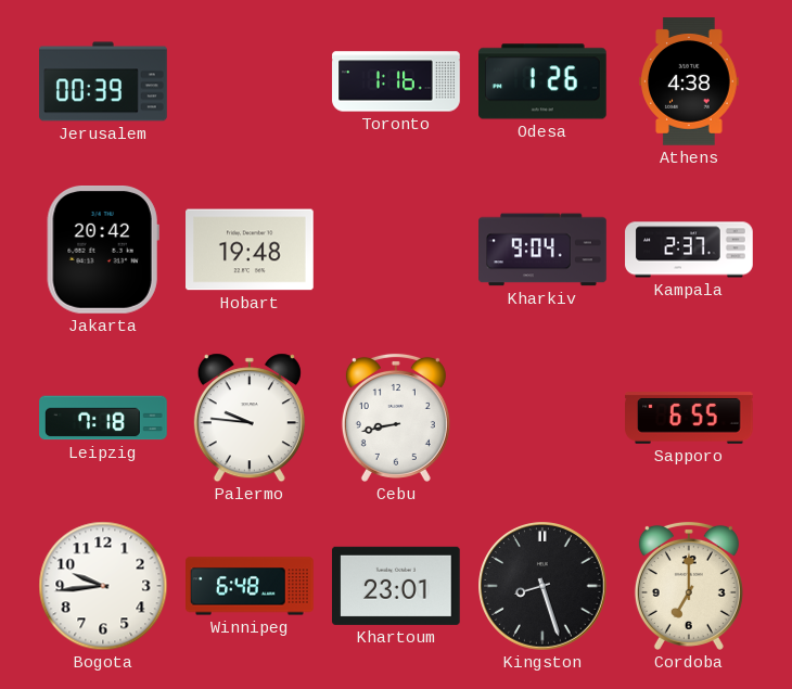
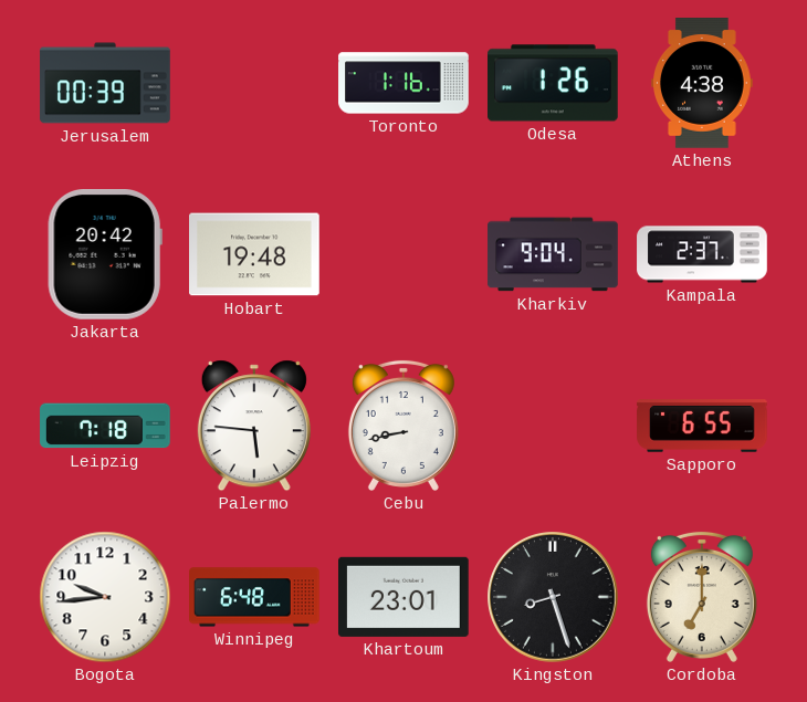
Palermo: 9:46 -> 5:46
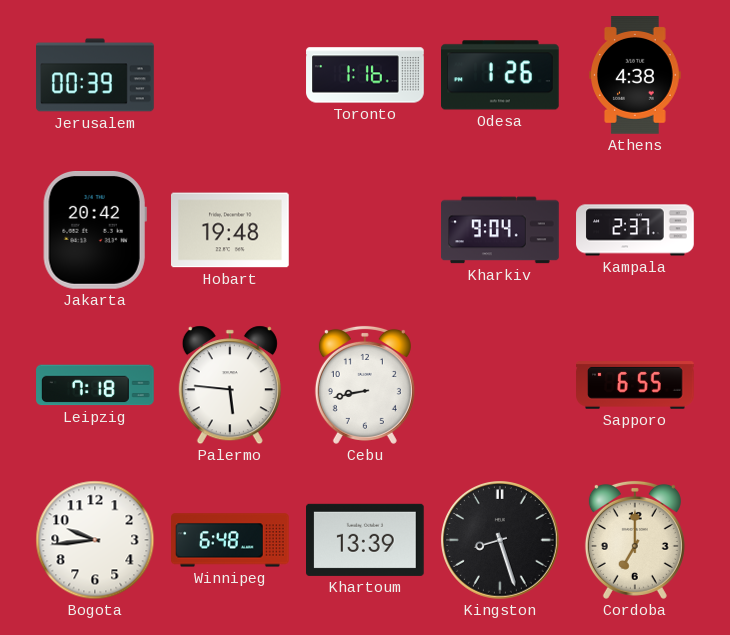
Khartoum: 23:01 -> 13:39
